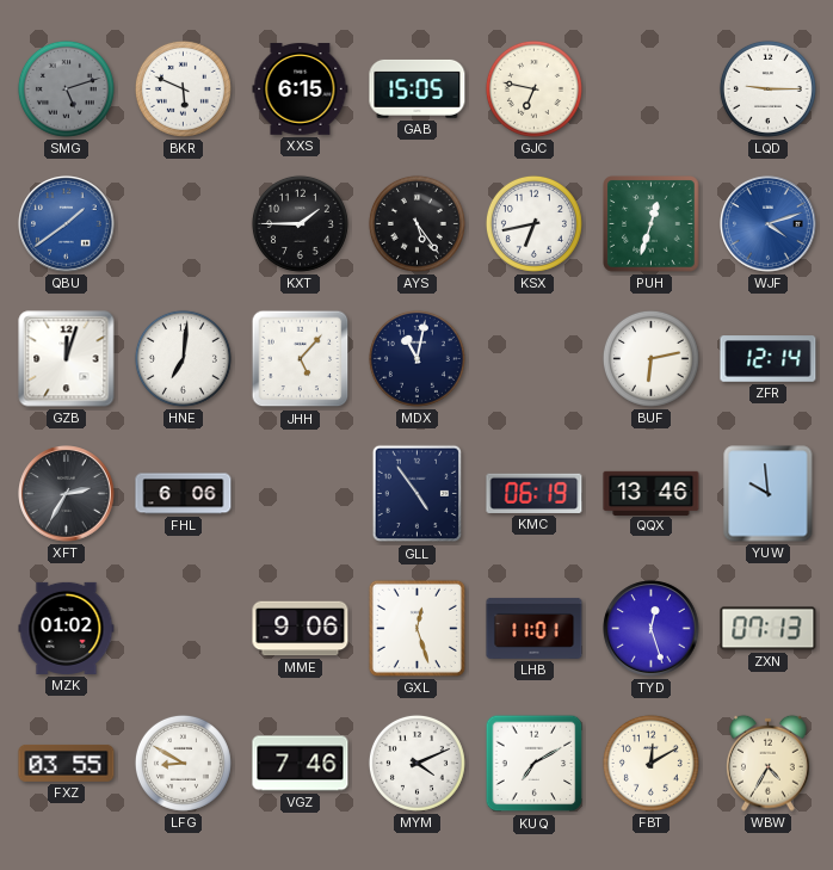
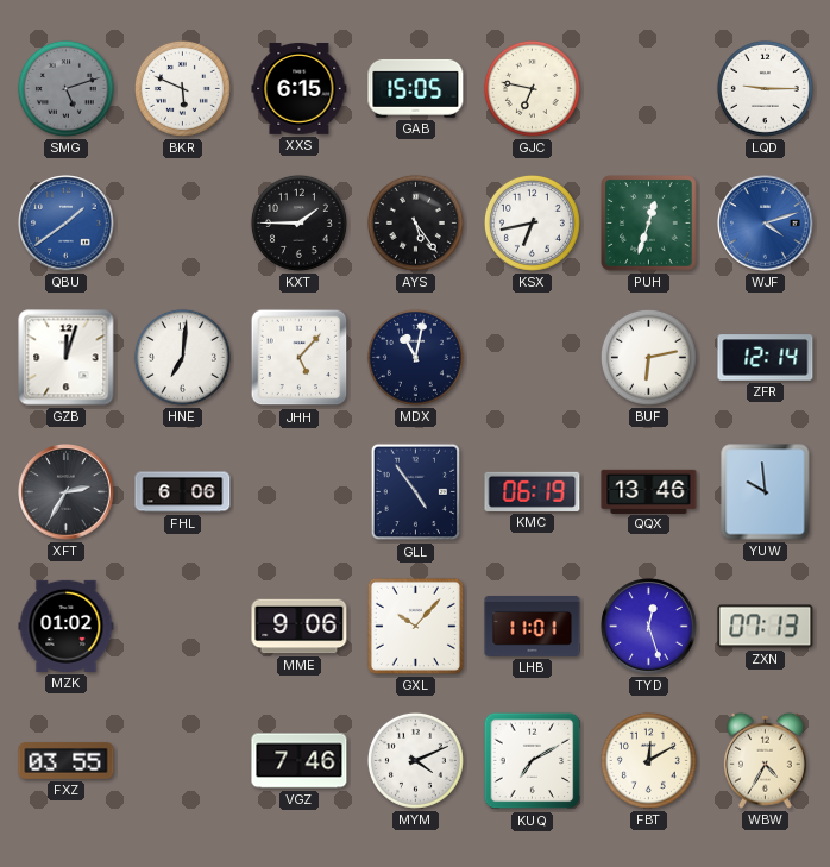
GXL: 12:27 -> 10:07
LFG: 8:50 -> none
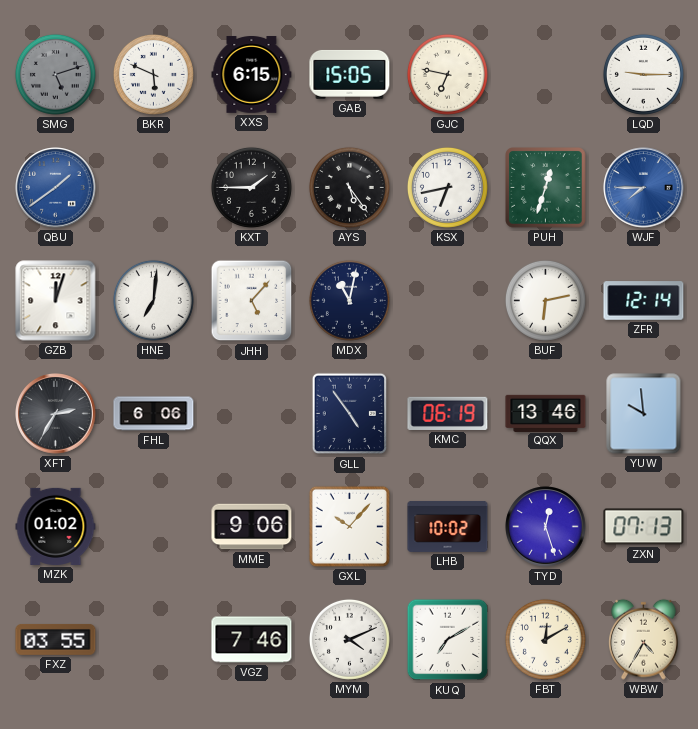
WJF: 4:12 -> 7:45
LHB: 11:01 -> 10:02
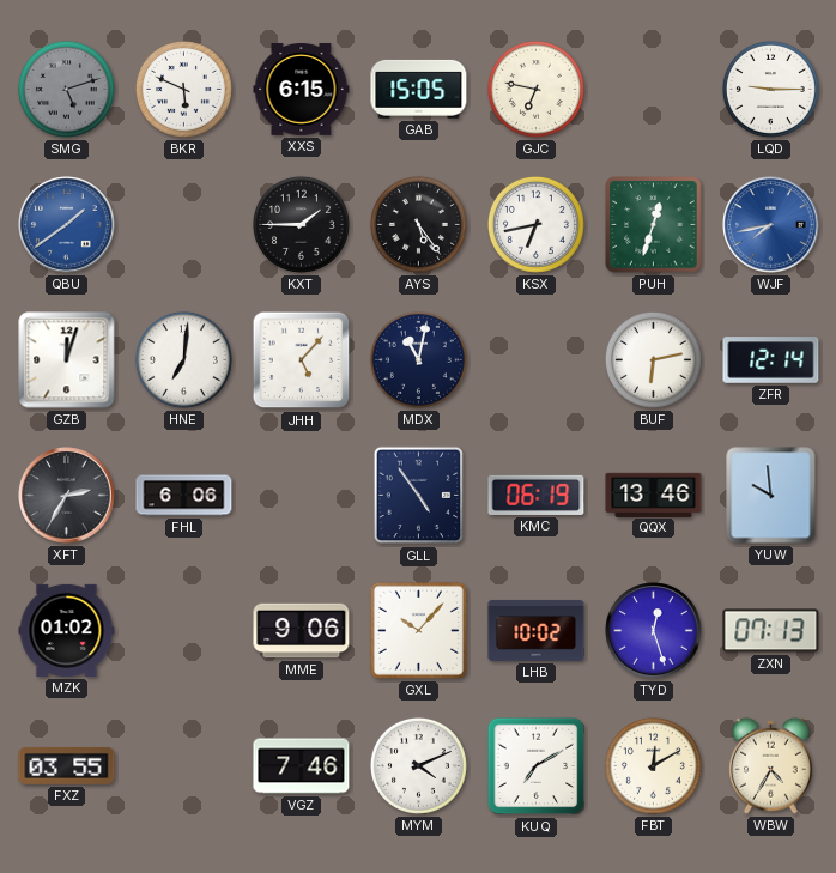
WJF: 7:45 -> 7:43
